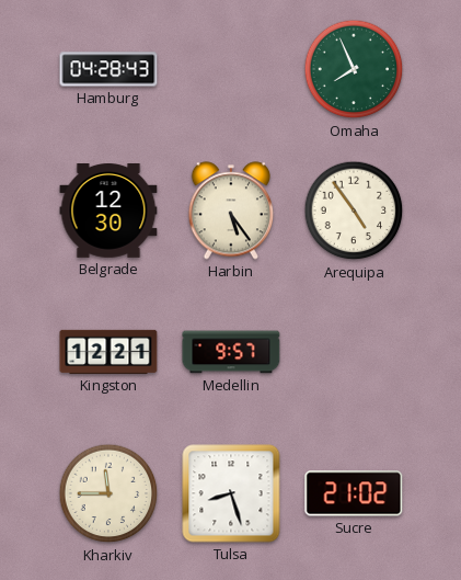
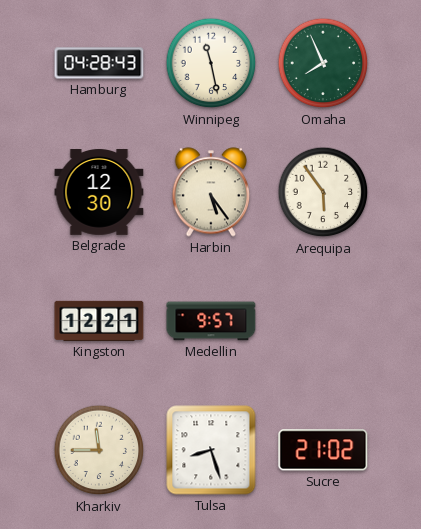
Winnipeg: none -> 11:28
Arequipa: 4:54 -> 5:54
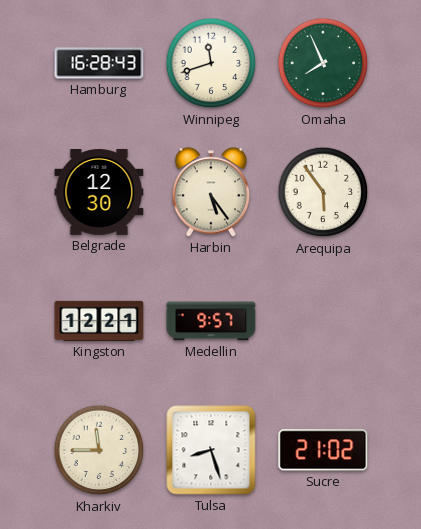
Hamburg: 04:28 -> 16:28
Winnipeg: 11:28 -> 11:42
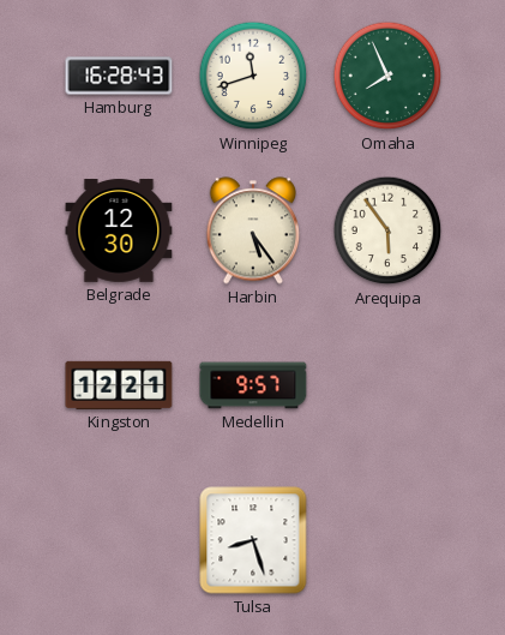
Kharkiv: 11:45 -> none
Sucre: 21:02 -> none
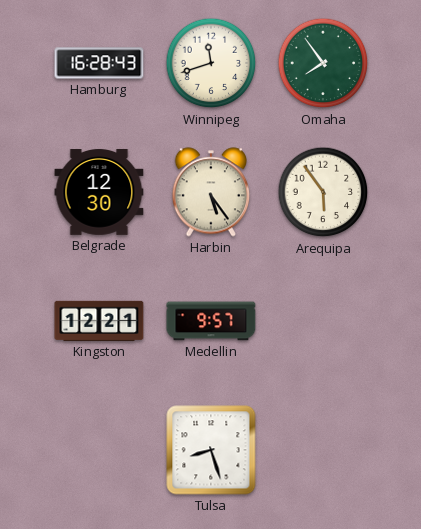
Omaha: 7:56 -> 7:54
